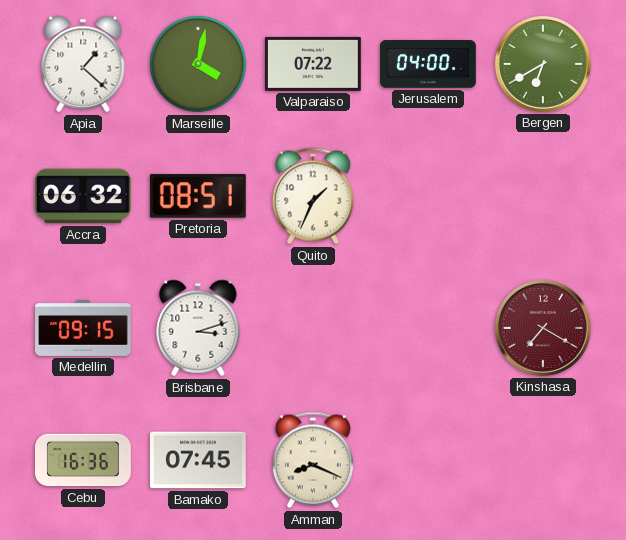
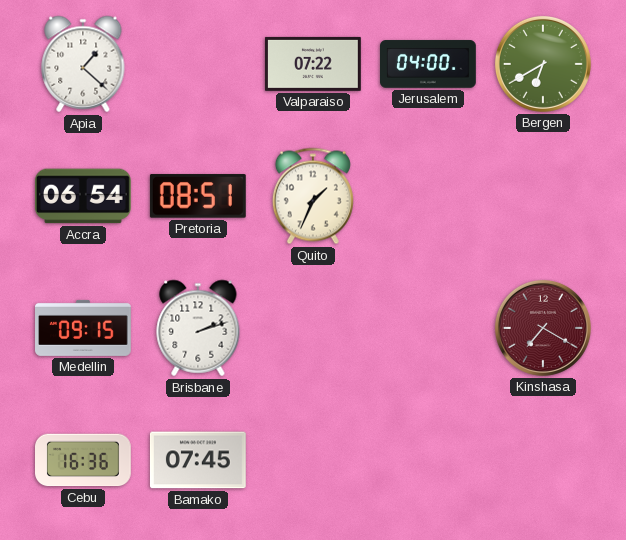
Marseille: 4:02 -> none
Accra: 06:32 -> 06:54
Brisbane: 3:12 -> 2:12
Amman: 8:19 -> none
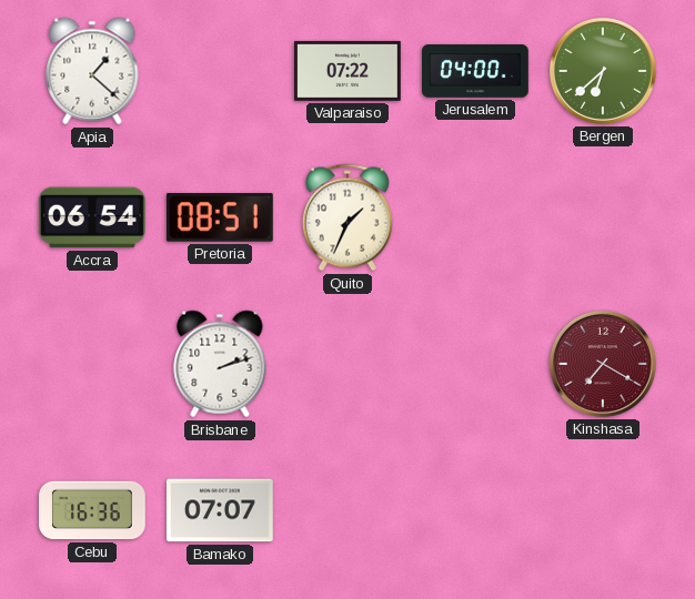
Bergen: 6:40 -> 6:38
Medellin: 09:15 -> none
Bamako: 07:45 -> 07:07
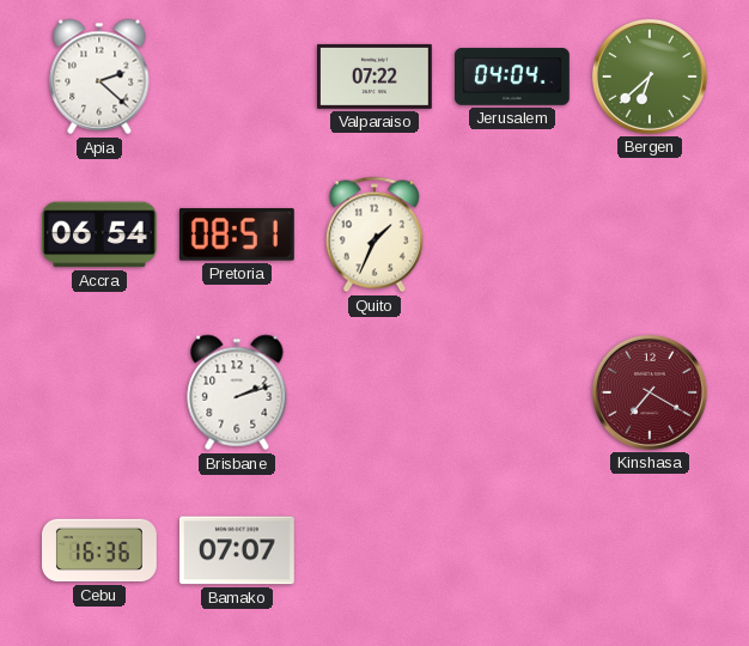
Apia: 1:22 -> 2:22
Jerusalem: 04:00 -> 04:04
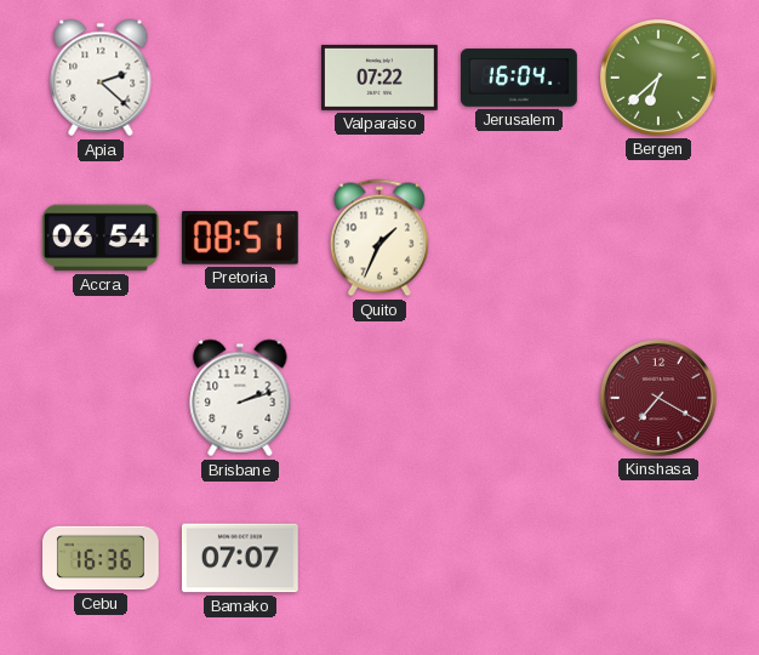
Jerusalem: 04:04 -> 16:04
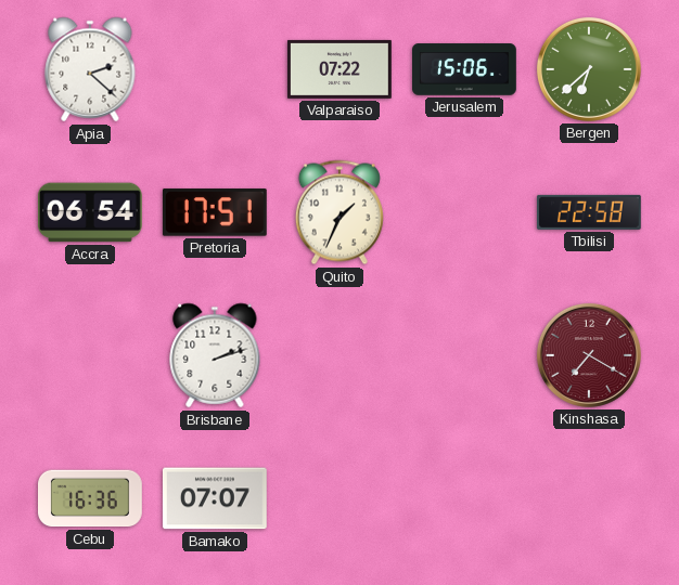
Jerusalem: 16:04 -> 15:06
Pretoria: 08:51 -> 17:51
Tbilisi: none -> 22:58
